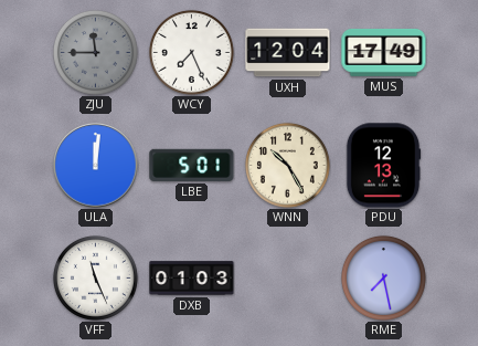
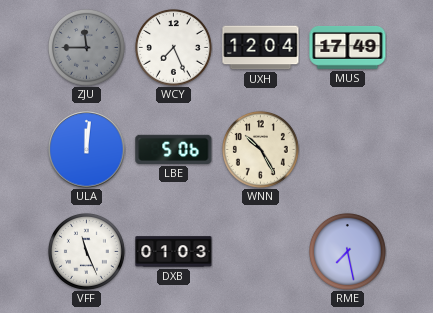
LBE: 5:01 -> 5:06
PDU: 12:13 -> none
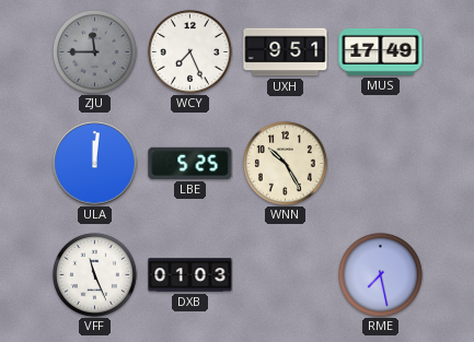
UXH: 12:04 -> 9:51
LBE: 5:06 -> 5:25
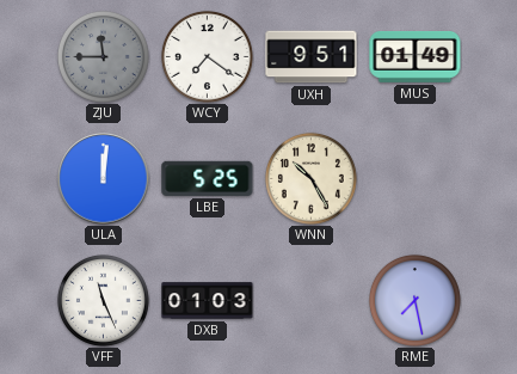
WCY: 7:26 -> 7:21
MUS: 17:49 -> 01:49
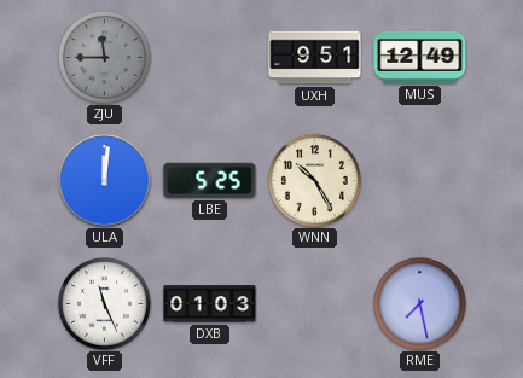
WCY: 7:21 -> none
MUS: 01:49 -> 12:49
